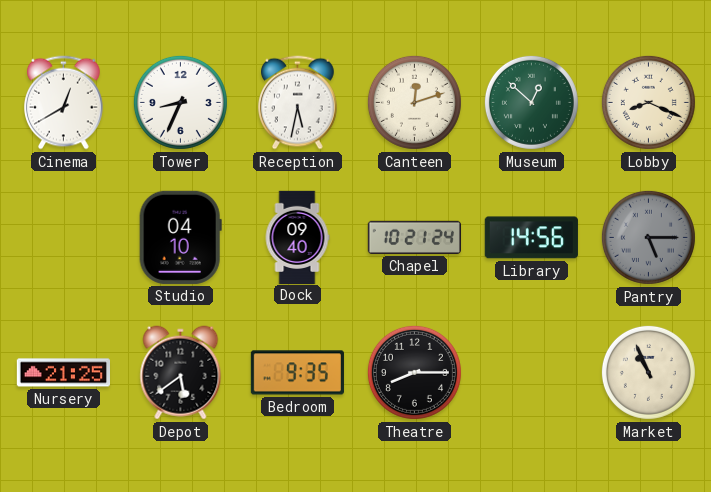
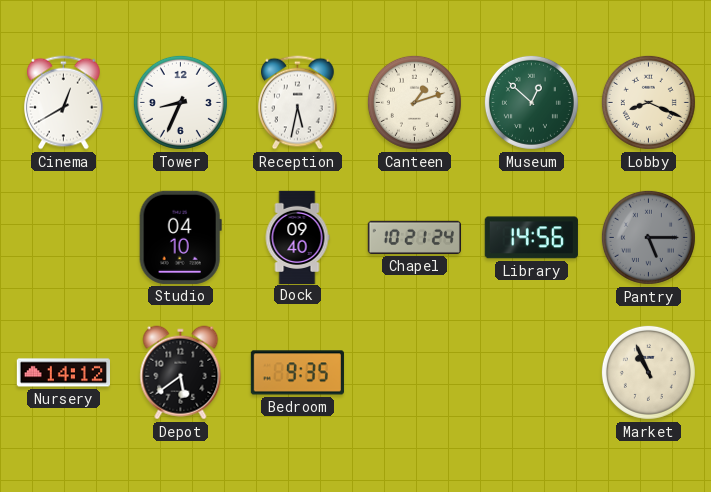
Canteen: 12:12 -> 1:12
Nursery: 21:25 -> 14:12
Theatre: 8:15 -> none
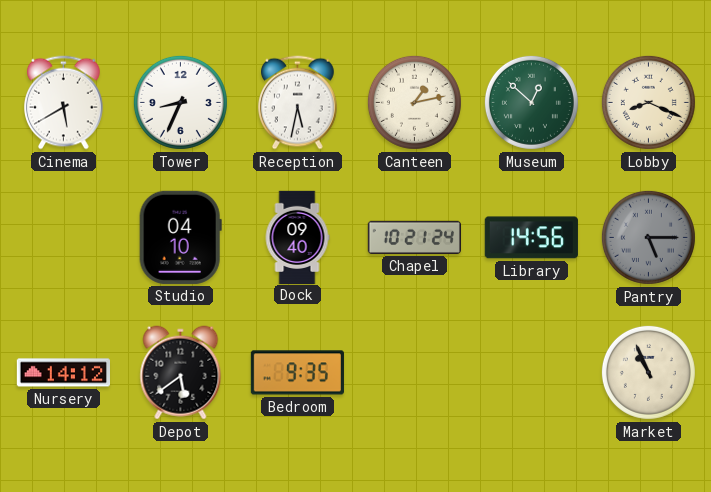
Cinema: 12:40 -> 5:40
Canteen: 1:12 -> 1:13
